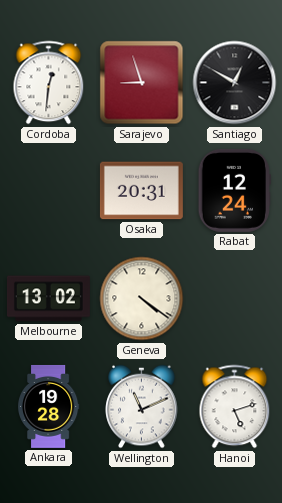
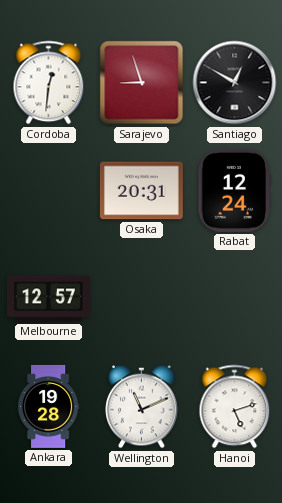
Melbourne: 13:02 -> 12:57
Geneva: 4:21 -> none
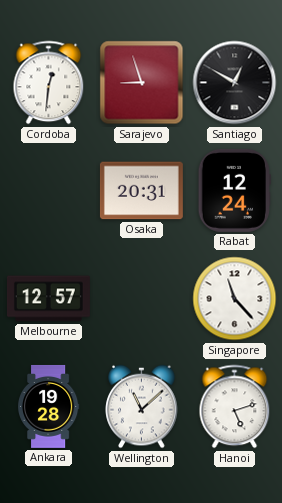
Singapore: none -> 11:23
Wellington: 11:11 -> 11:08
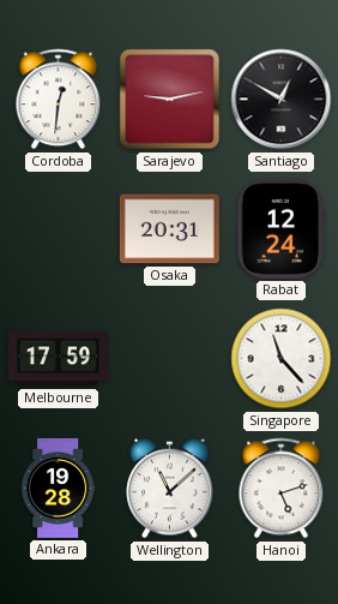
Sarajevo: 8:57 -> 9:13
Melbourne: 12:57 -> 17:59
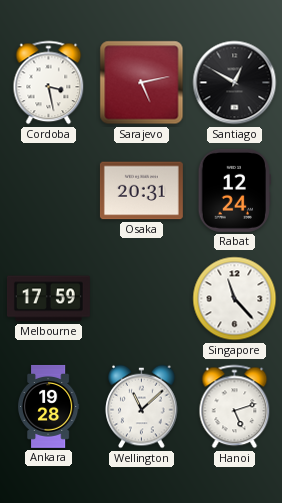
Cordoba: 12:31 -> 3:28
Sarajevo: 9:13 -> 5:13
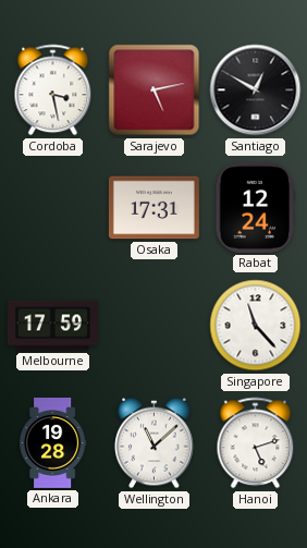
Osaka: 20:31 -> 17:31
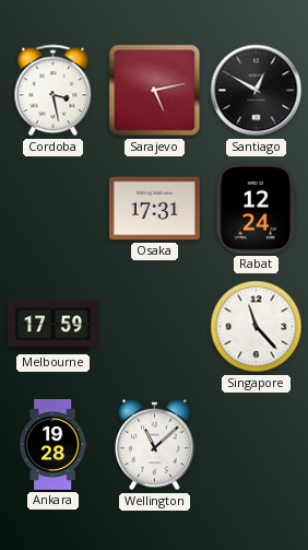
Hanoi: 5:12 -> none
